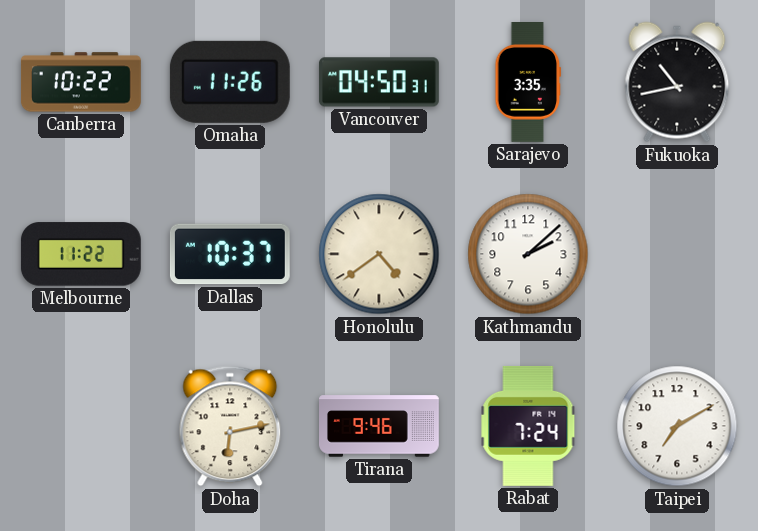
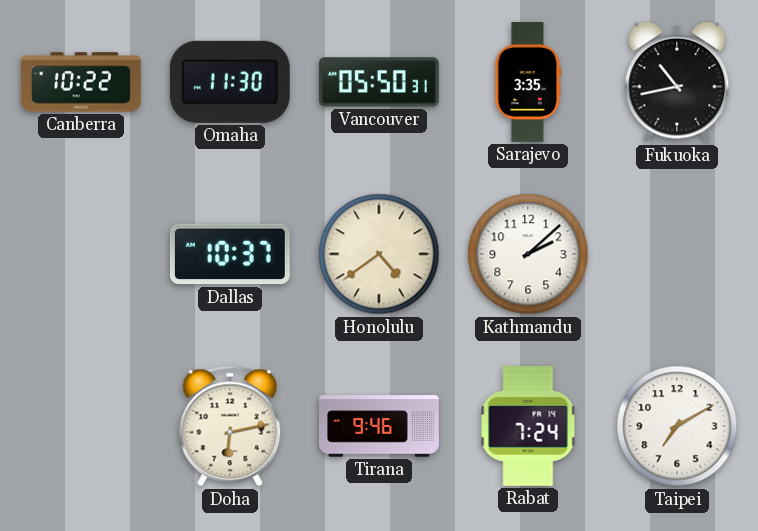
Omaha: 11:26 -> 11:30
Vancouver: 04:50 -> 05:50
Melbourne: 11:22 -> none
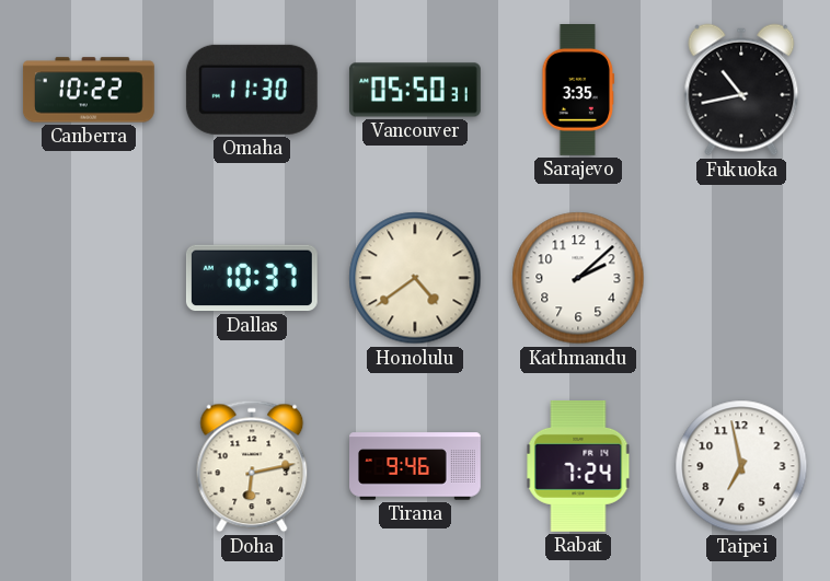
Taipei: 7:10 -> 6:58
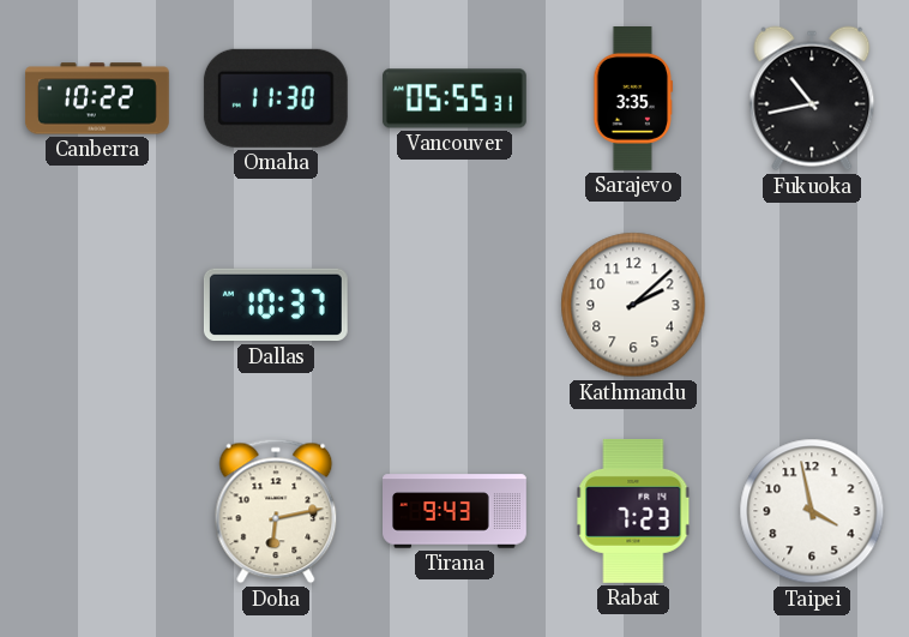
Vancouver: 05:50 -> 05:55
Honolulu: 4:39 -> none
Tirana: 9:46 -> 9:43
Rabat: 7:24 -> 7:23
Taipei: 6:58 -> 3:58
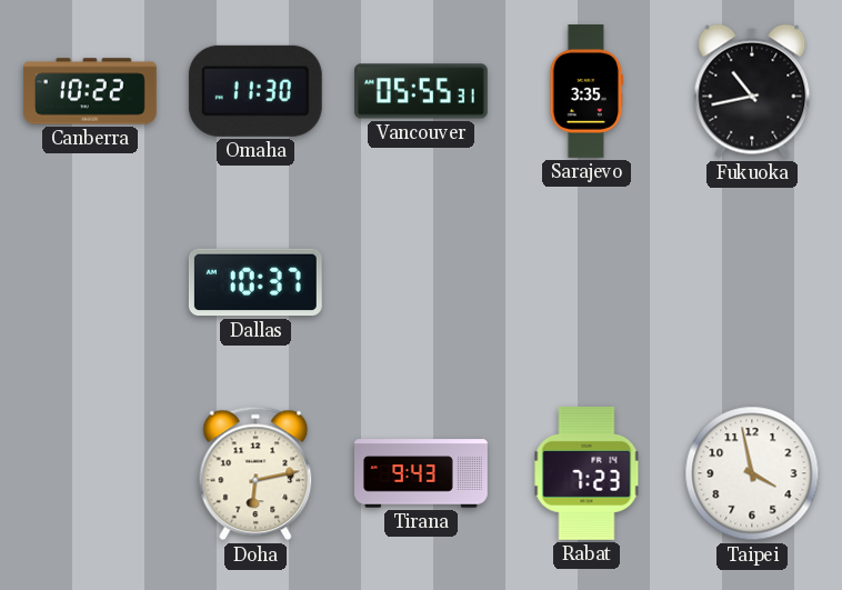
Kathmandu: 2:08 -> none
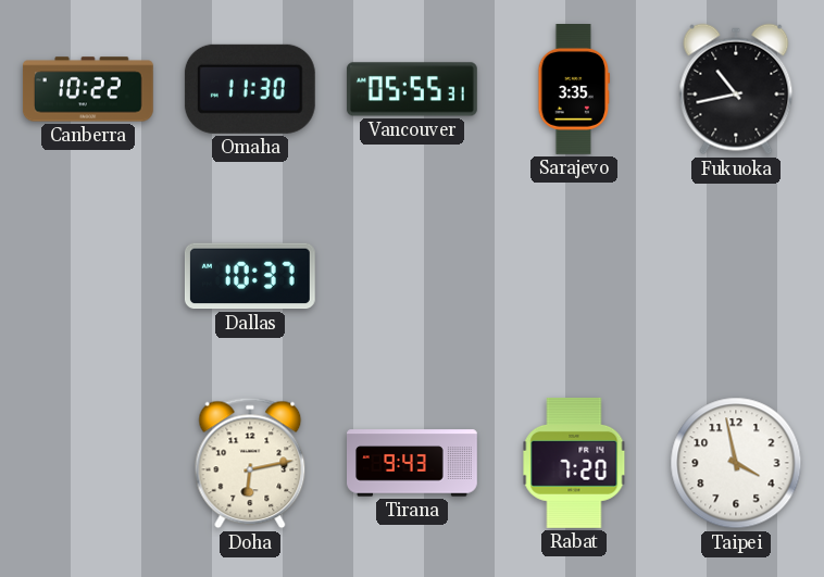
Rabat: 7:23 -> 7:20
